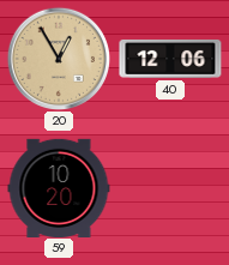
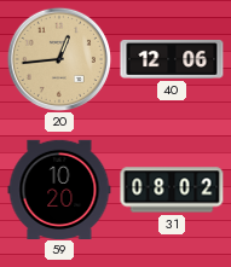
20: 12:55 -> 12:44
31: none -> 08:02
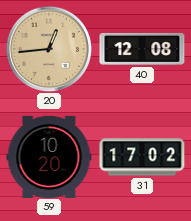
40: 12:06 -> 12:08
31: 08:02 -> 17:02
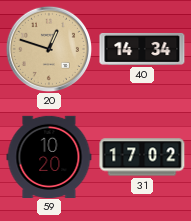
20: 12:44 -> 12:48
40: 12:08 -> 14:34
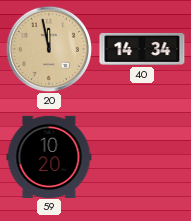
20: 12:48 -> 11:58
31: 17:02 -> none
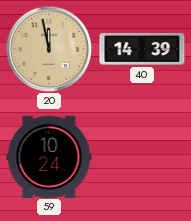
40: 14:34 -> 14:39
59: 10:20 -> 10:24
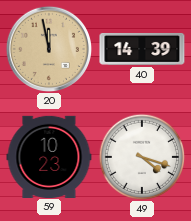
59: 10:24 -> 10:23
49: none -> 4:18
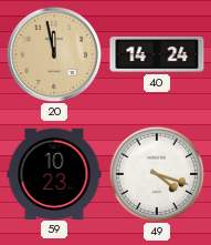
40: 14:39 -> 14:24
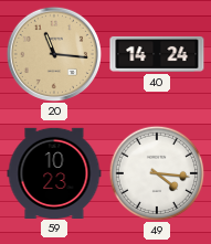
20: 11:58 -> 11:16
49: 4:18 -> 4:16
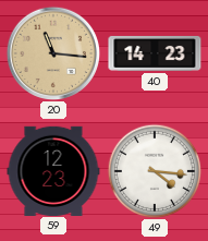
40: 14:24 -> 14:23
59: 10:23 -> 12:23
